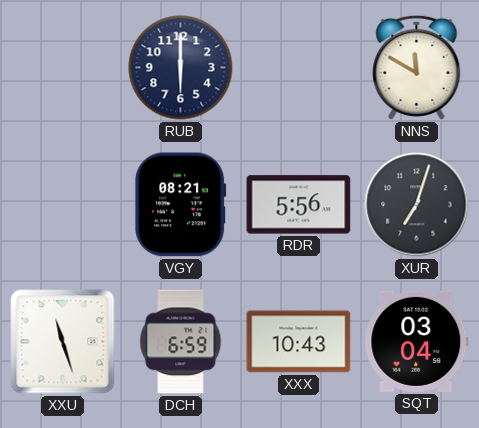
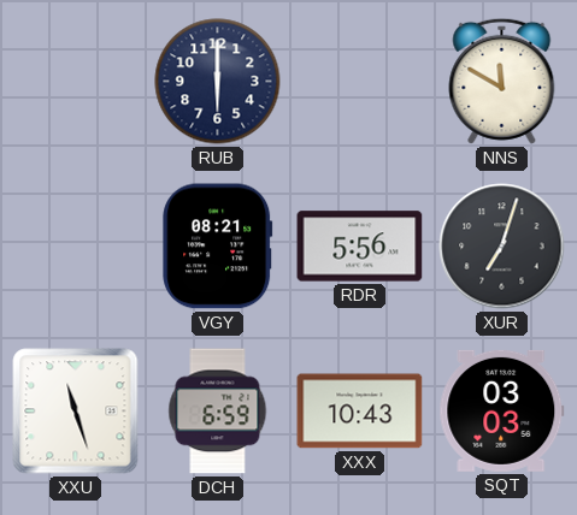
SQT: 03:04 -> 03:03
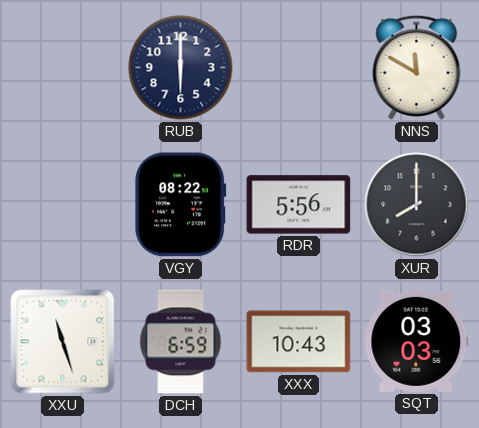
VGY: 08:21 -> 08:22
XUR: 7:03 -> 8:00
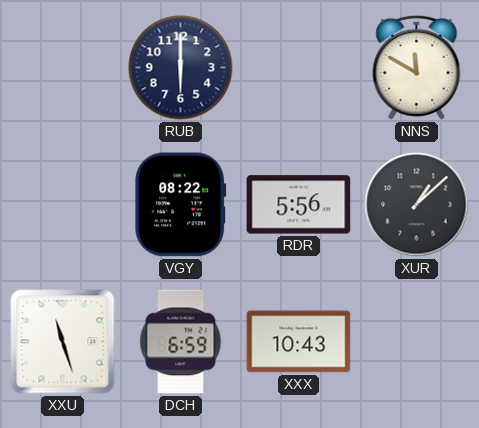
XUR: 8:00 -> 1:08
SQT: 03:03 -> none
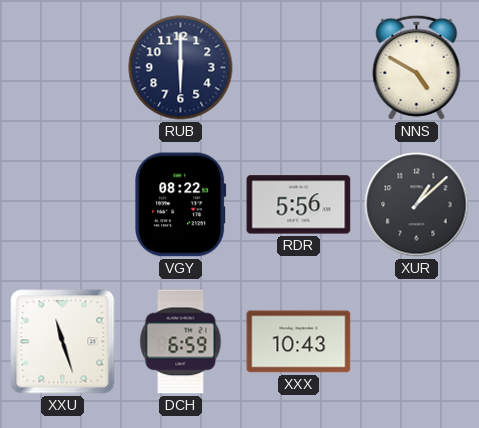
NNS: 11:50 -> 4:50
